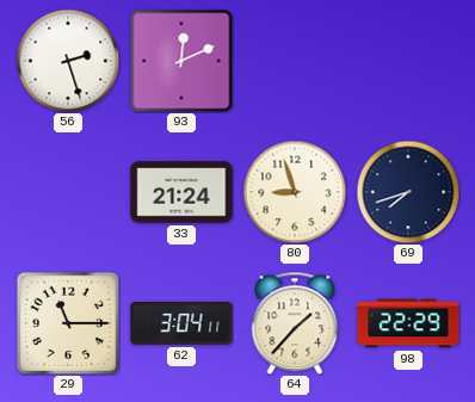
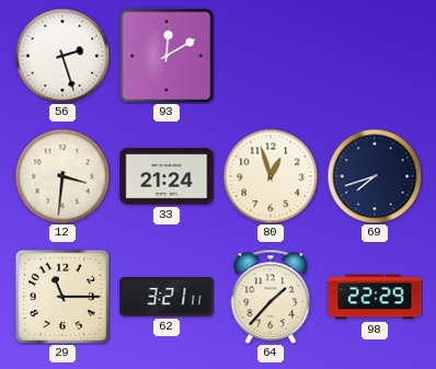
93: 12:11 -> 12:10
12: none -> 3:31
80: 8:57 -> 12:57
62: 3:04 -> 3:21
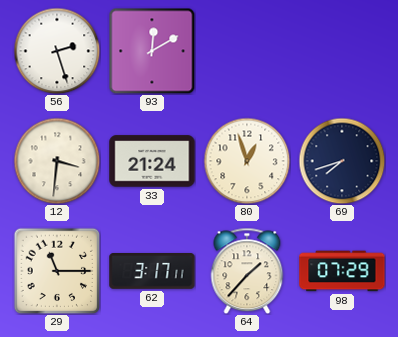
62: 3:21 -> 3:17
98: 22:29 -> 07:29
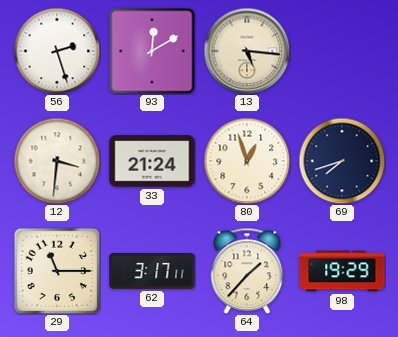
13: none -> 5:16
98: 07:29 -> 19:29
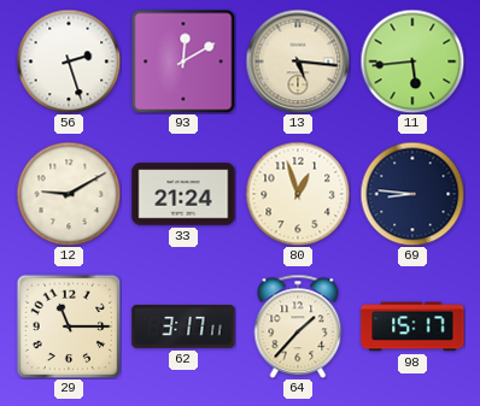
11: none -> 5:44
12: 3:31 -> 9:10
69: 7:42 -> 8:46
98: 19:29 -> 15:17
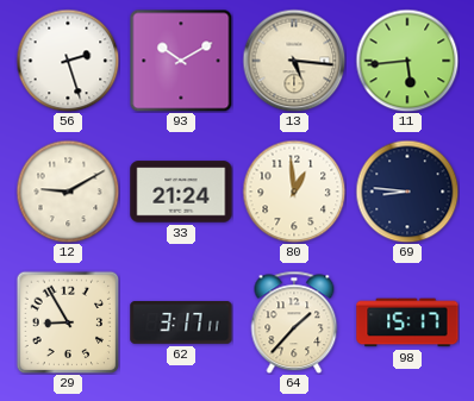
93: 12:10 -> 10:10
80: 12:57 -> 12:59
29: 11:15 -> 8:55
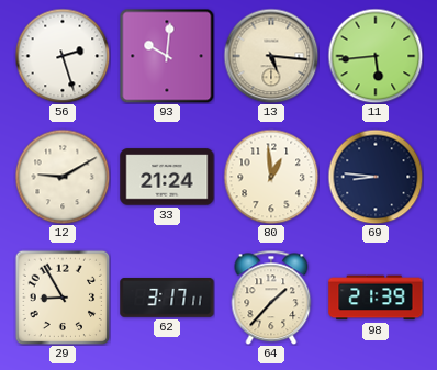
93: 10:10 -> 10:01
98: 15:17 -> 21:39
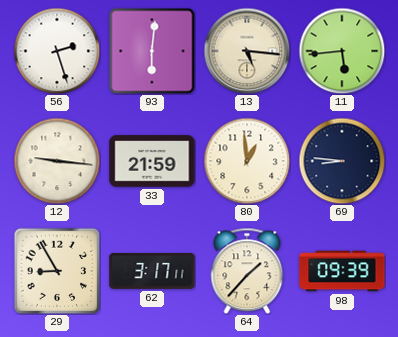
93: 10:01 -> 6:01
12: 9:10 -> 9:16
33: 21:24 -> 21:59
98: 21:39 -> 09:39
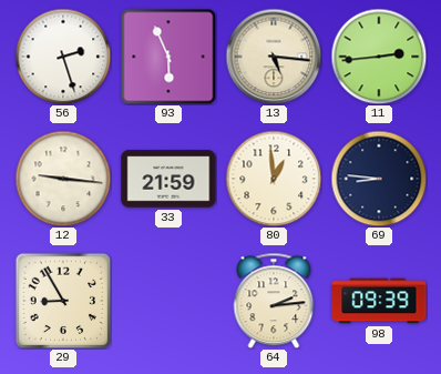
93: 6:01 -> 5:56
11: 5:44 -> 2:44
62: 3:17 -> none
64: 1:37 -> 2:14
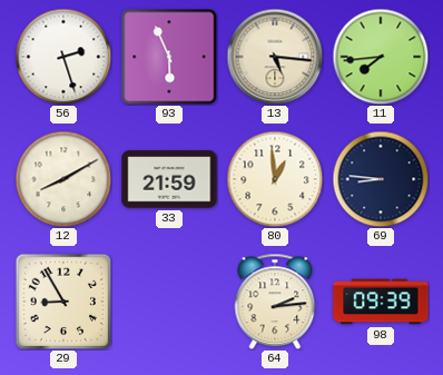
11: 2:44 -> 7:44
12: 9:16 -> 8:10
